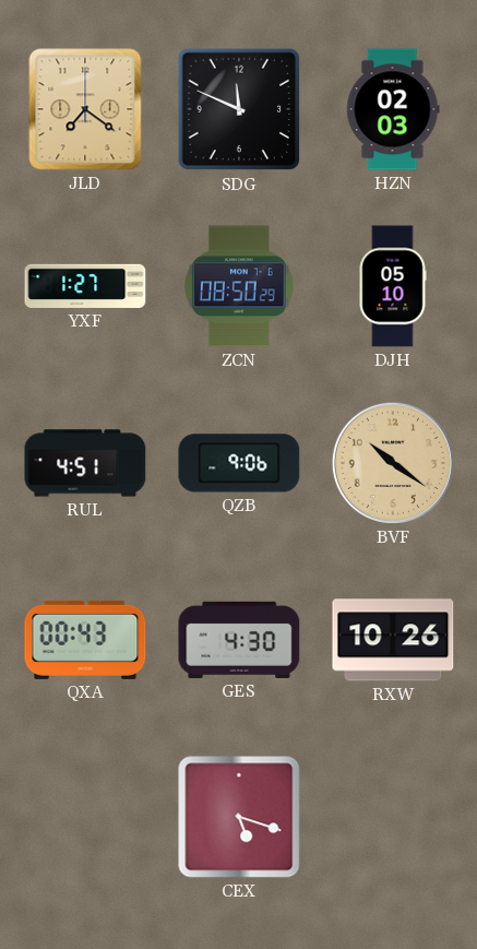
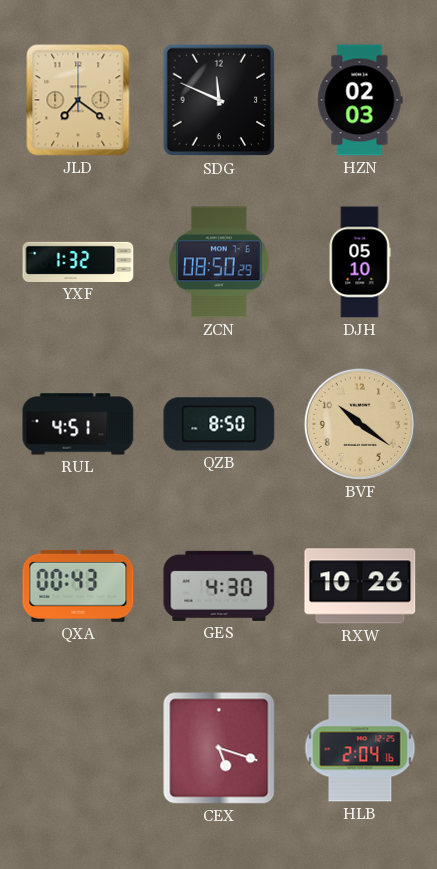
YXF: 1:27 -> 1:32
QZB: 9:06 -> 8:50
HLB: none -> 2:04
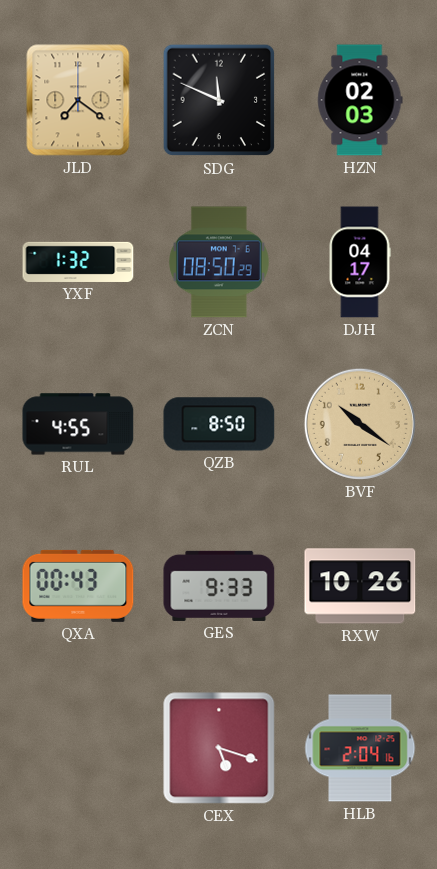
DJH: 05:10 -> 04:17
RUL: 4:51 -> 4:55
GES: 4:30 -> 9:33
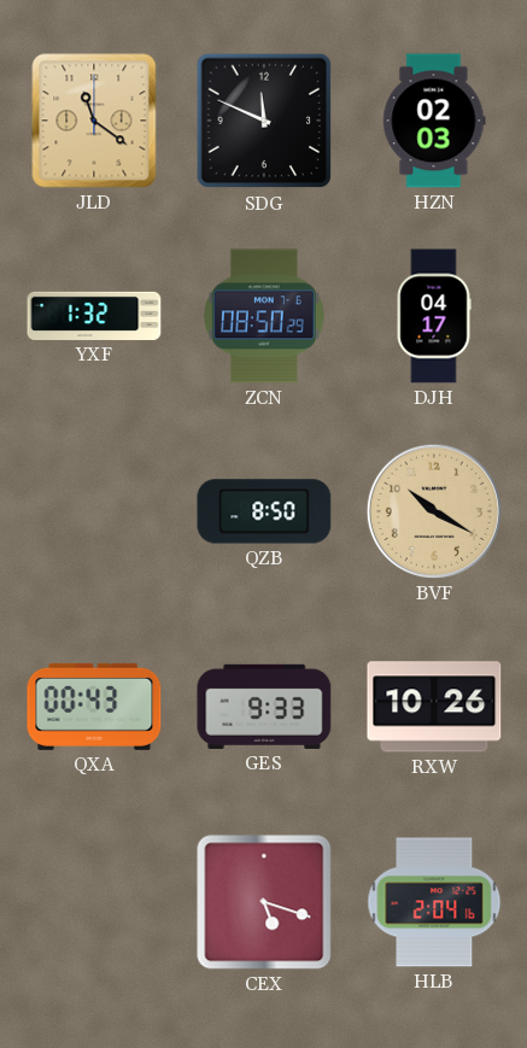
JLD: 7:21 -> 11:21
RUL: 4:55 -> none
BVF: 10:21 -> 10:20
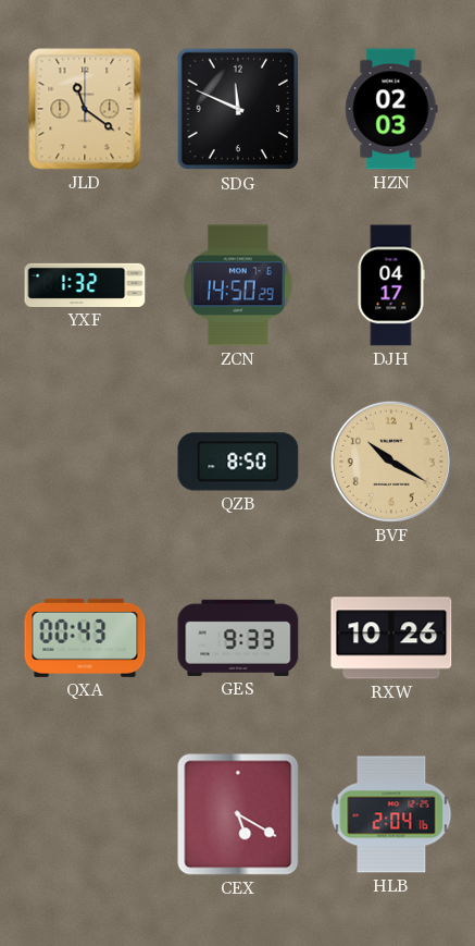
ZCN: 08:50 -> 14:50
CEX: 5:18 -> 5:20
